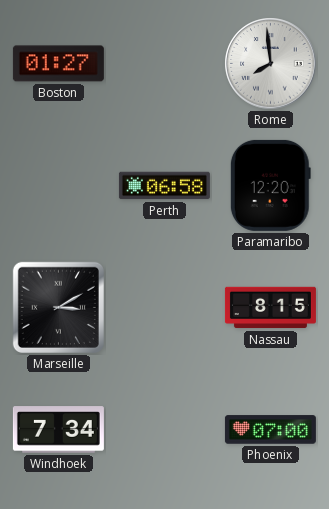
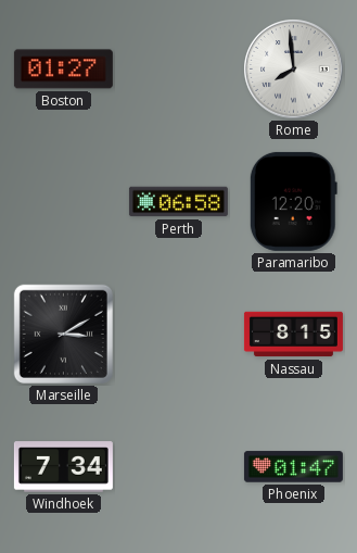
Phoenix: 07:00 -> 01:47
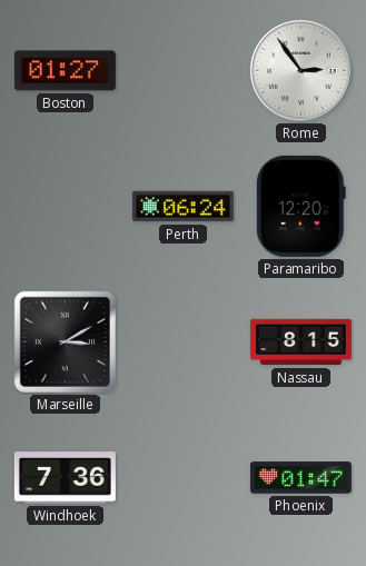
Rome: 7:59 -> 2:54
Perth: 06:58 -> 06:24
Windhoek: 7:34 -> 7:36
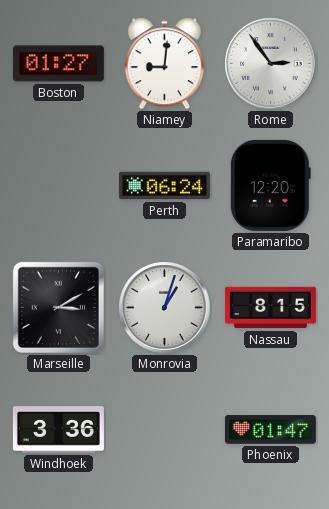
Niamey: none -> 9:01
Monrovia: none -> 1:03
Windhoek: 7:36 -> 3:36
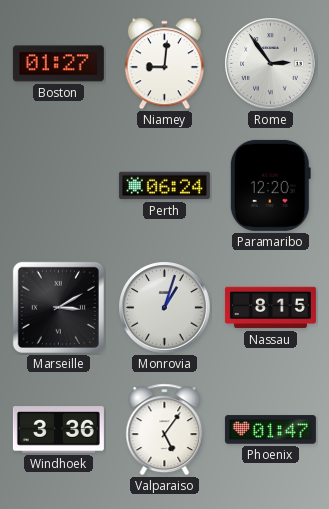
Valparaiso: none -> 5:06
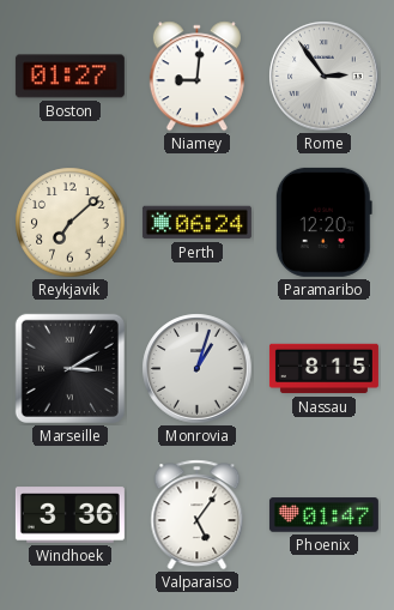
Reykjavik: none -> 7:08
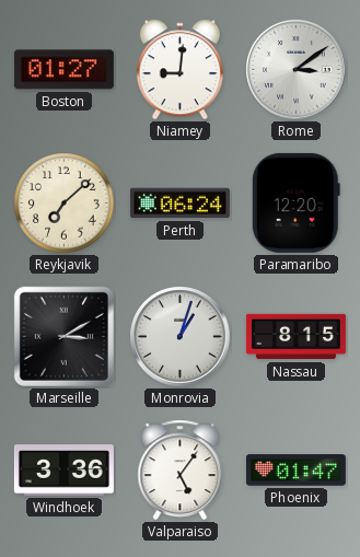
Rome: 2:54 -> 3:09
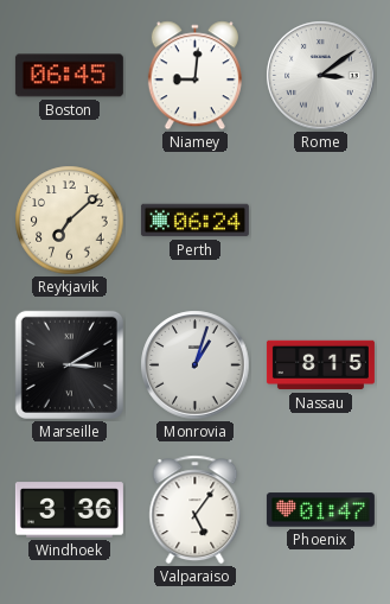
Boston: 01:27 -> 06:45
Paramaribo: 12:20 -> none
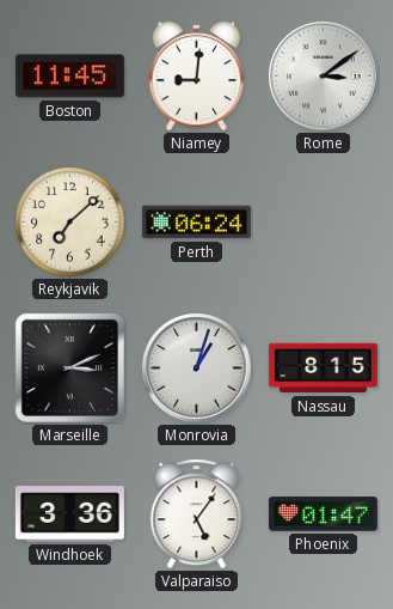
Boston: 06:45 -> 11:45
Marseille: 3:10 -> 3:11
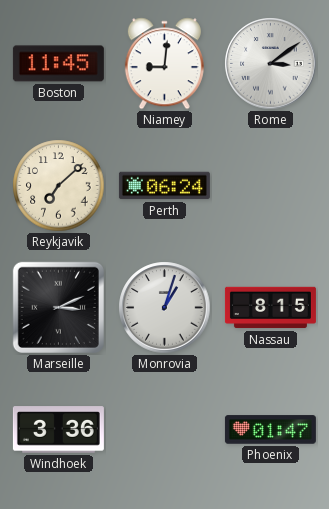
Valparaiso: 5:06 -> none
